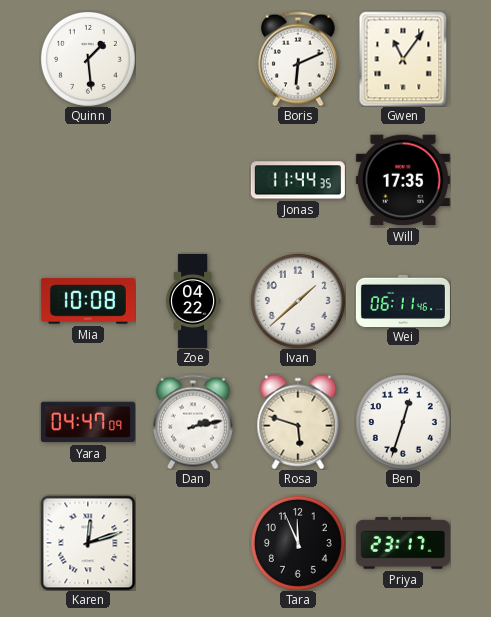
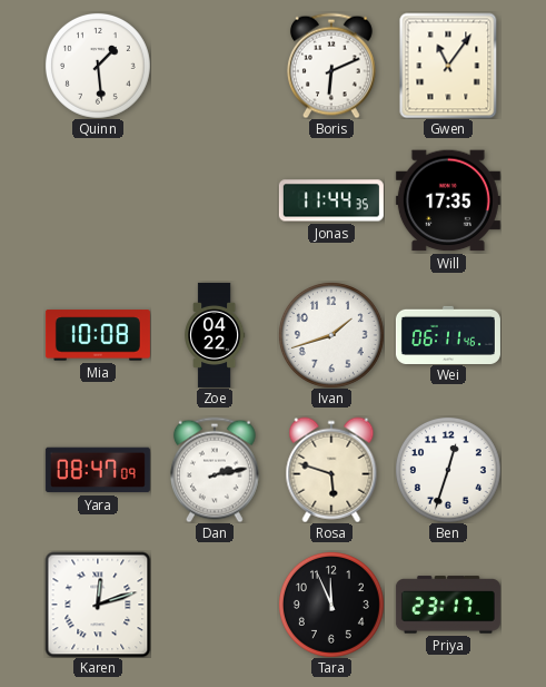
Ivan: 1:38 -> 1:42
Yara: 04:47 -> 08:47
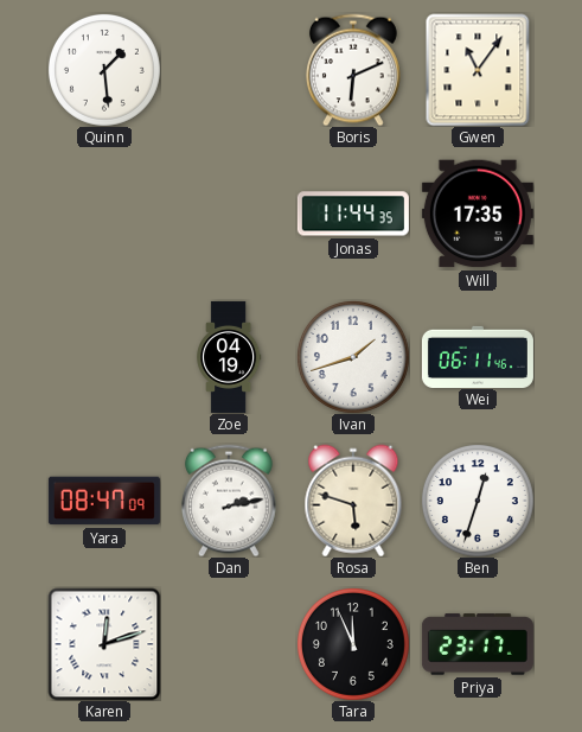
Mia: 10:08 -> none
Zoe: 04:22 -> 04:19
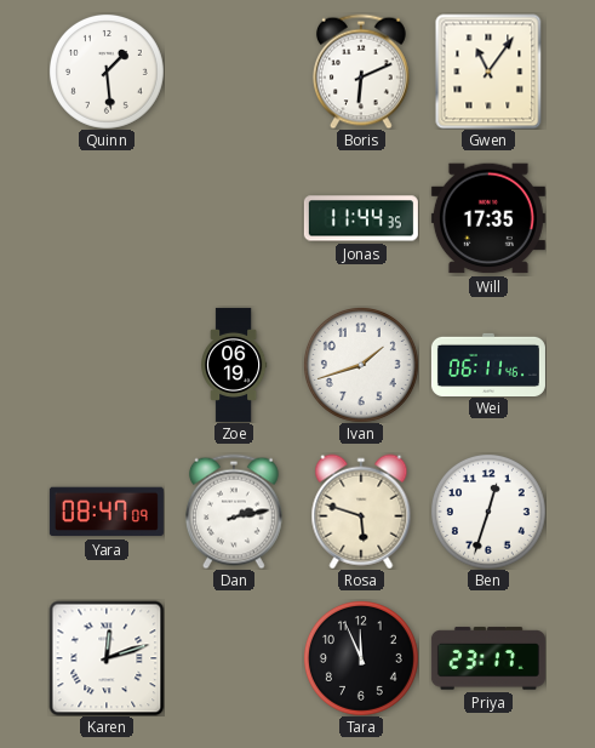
Zoe: 04:19 -> 06:19
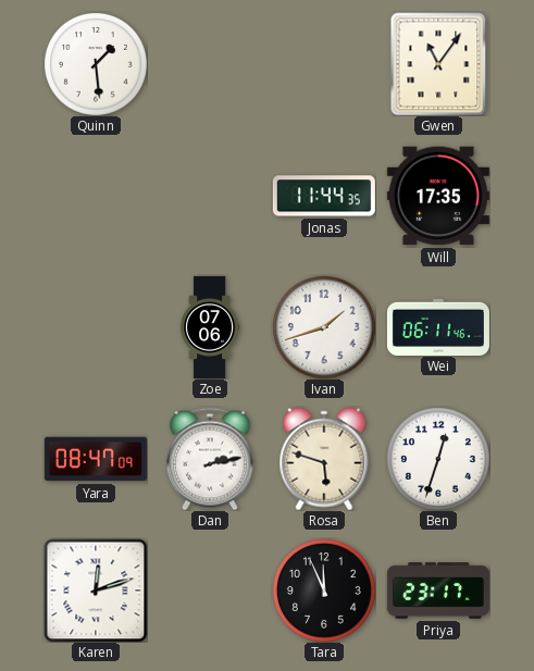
Boris: 6:11 -> none
Zoe: 06:19 -> 07:06
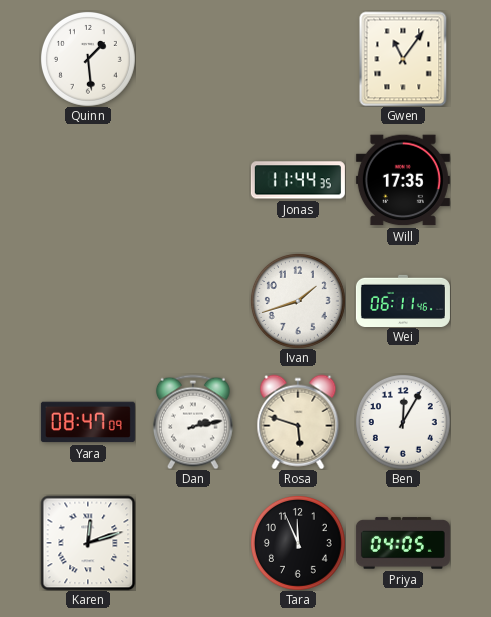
Zoe: 07:06 -> none
Ben: 12:33 -> 12:05
Priya: 23:17 -> 04:05
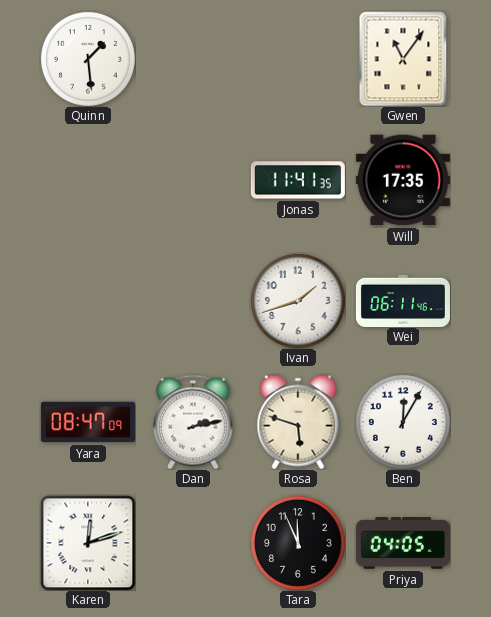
Jonas: 11:44 -> 11:41
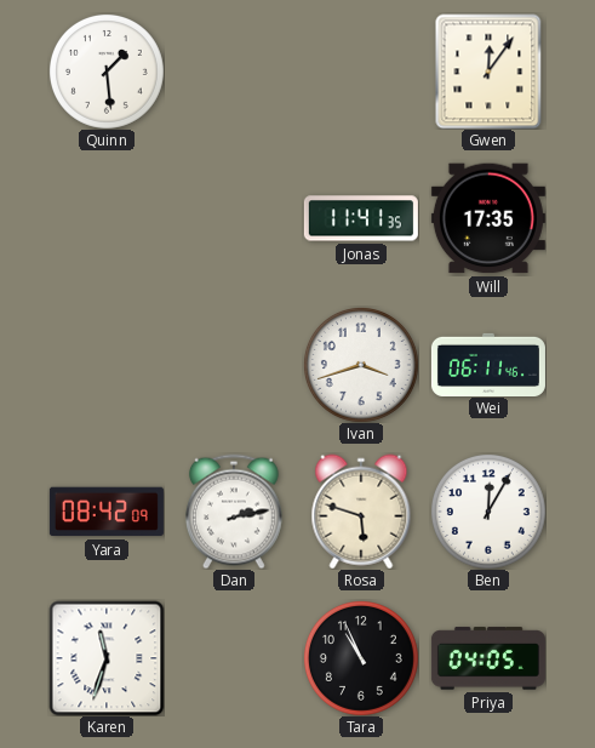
Gwen: 11:06 -> 12:06
Ivan: 1:42 -> 3:42
Yara: 08:47 -> 08:42
Karen: 12:12 -> 11:33
Tara: 11:56 -> 10:56
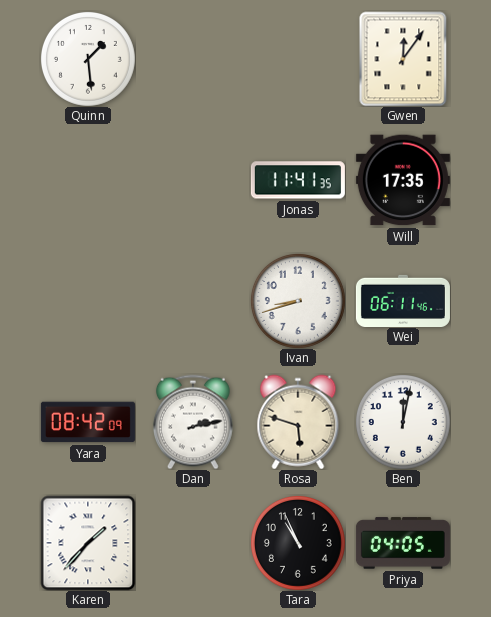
Ivan: 3:42 -> 8:42
Ben: 12:05 -> 12:02
Karen: 11:33 -> 1:37
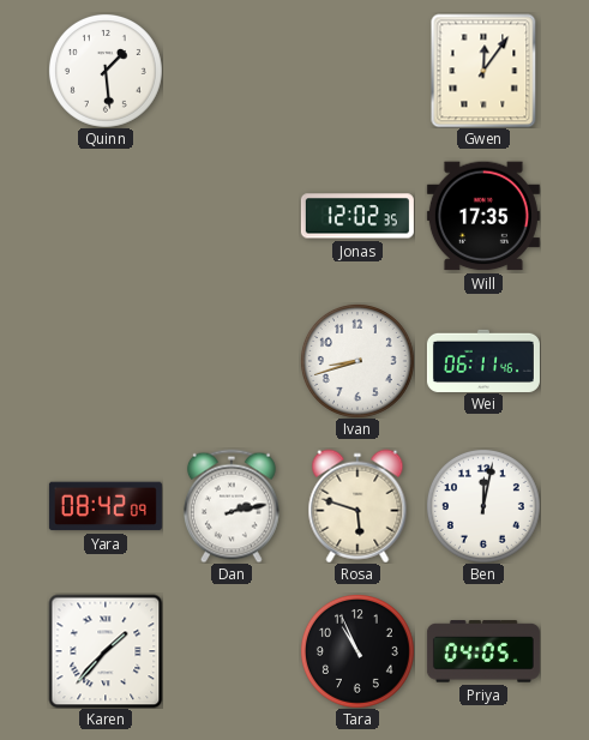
Jonas: 11:41 -> 12:02
